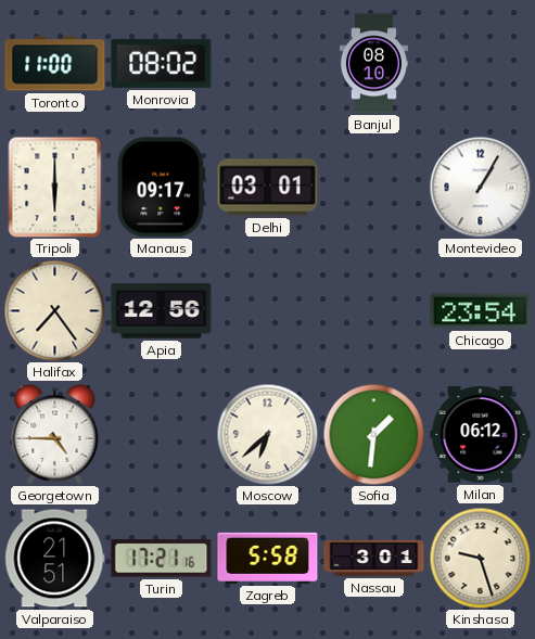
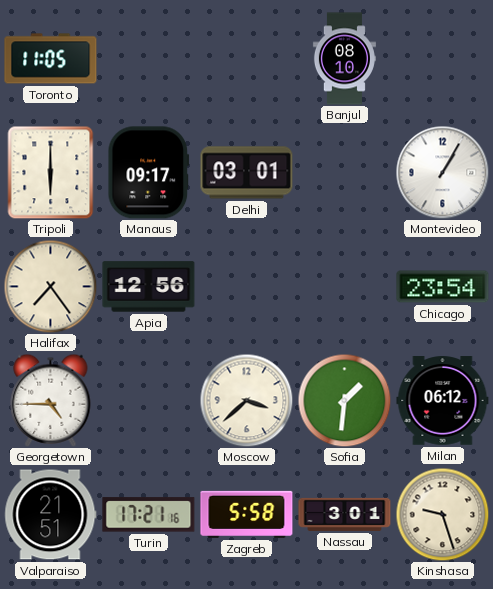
Toronto: 11:00 -> 11:05
Monrovia: 08:02 -> none
Moscow: 6:38 -> 3:38
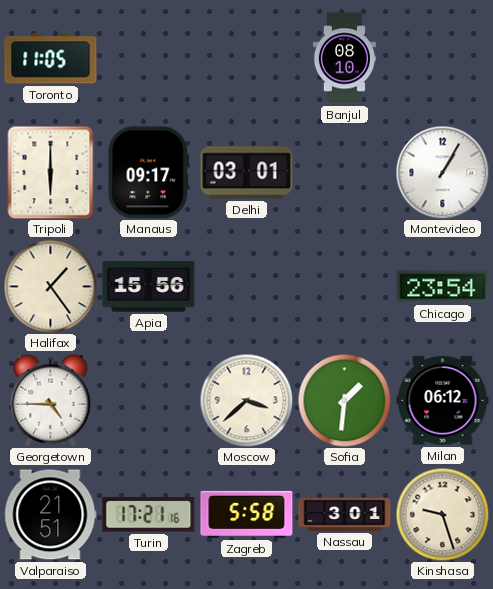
Halifax: 7:24 -> 1:24
Apia: 12:56 -> 15:56
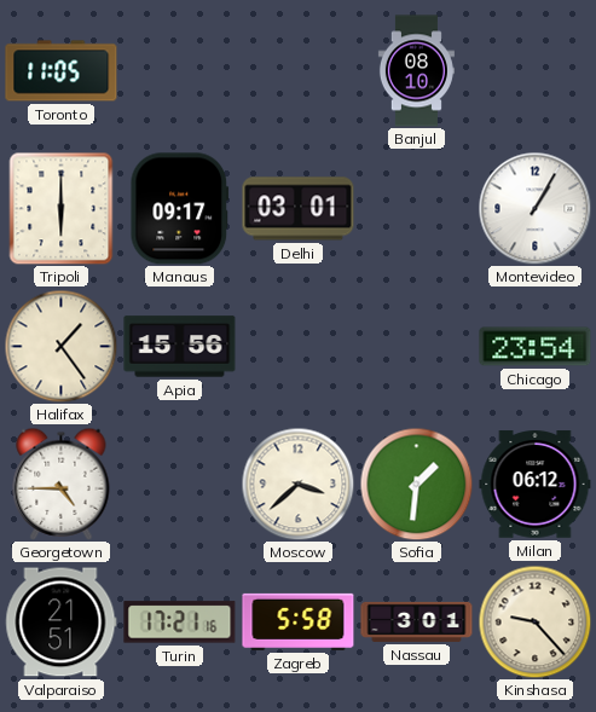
Kinshasa: 9:27 -> 9:23
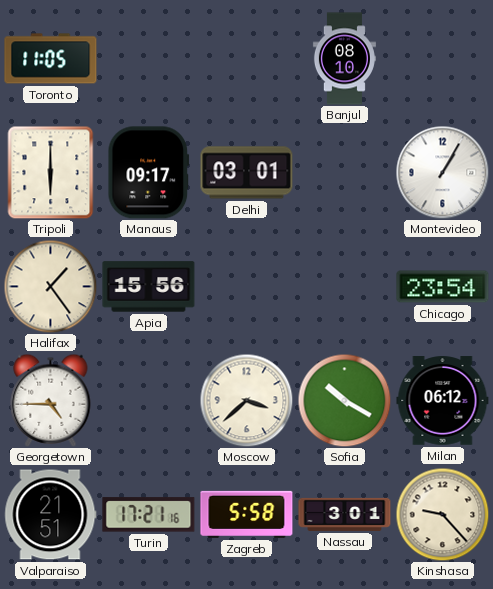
Sofia: 1:31 -> 10:20
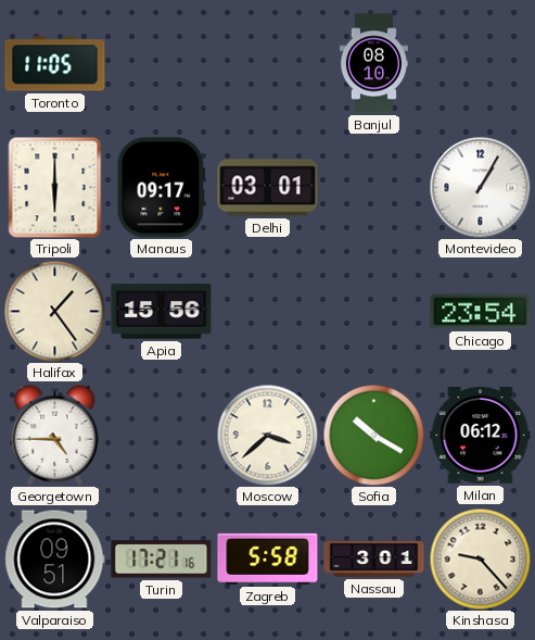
Valparaiso: 21:51 -> 09:51
